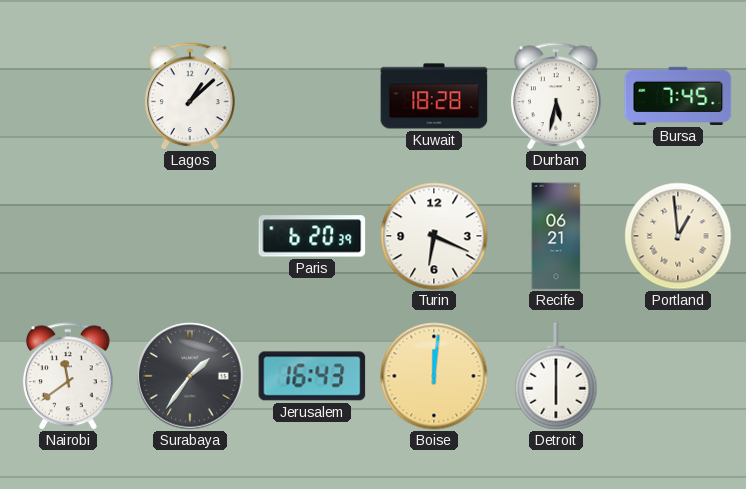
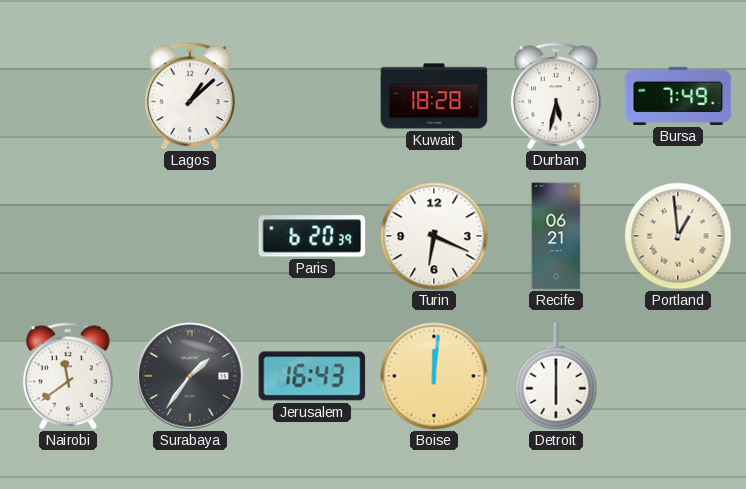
Bursa: 7:45 -> 7:49
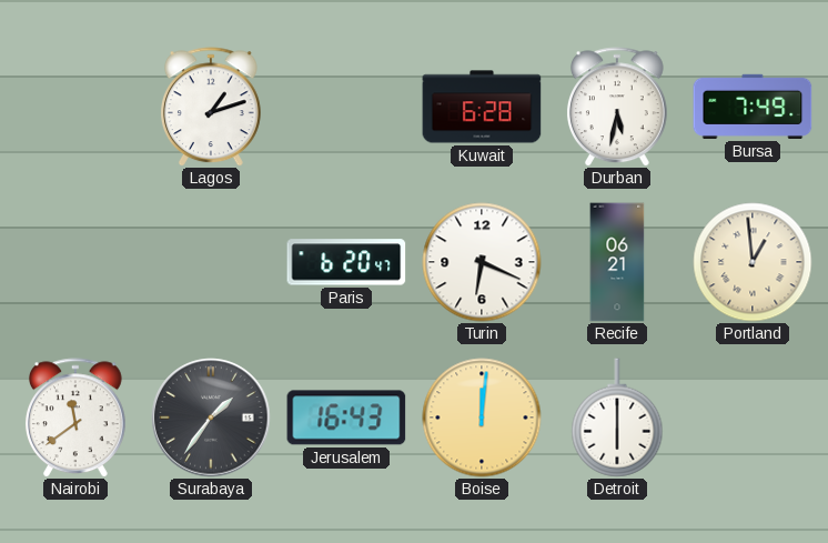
Lagos: 1:08 -> 1:12
Kuwait: 18:28 -> 6:28
Paris: 6:20:39 -> 6:20:47
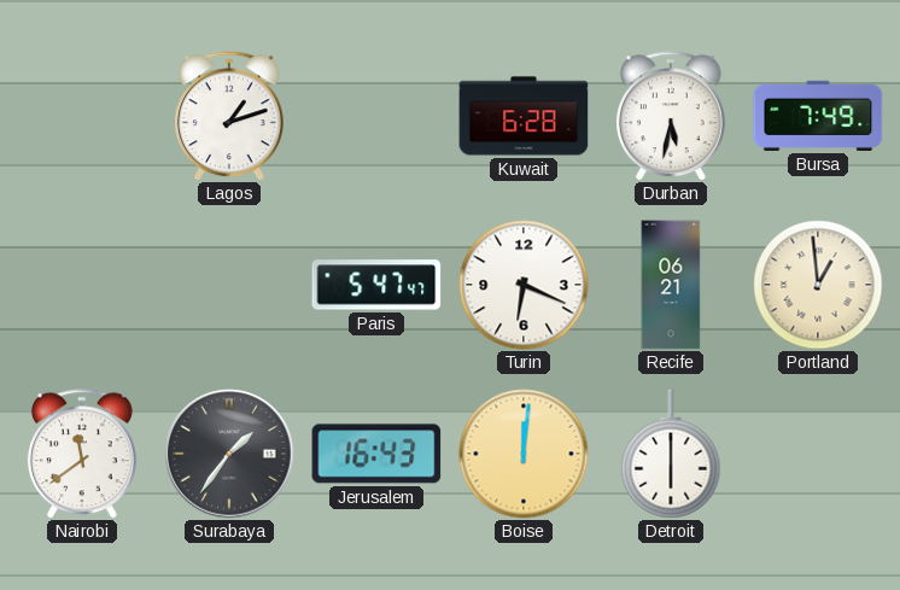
Paris: 6:20 -> 5:47
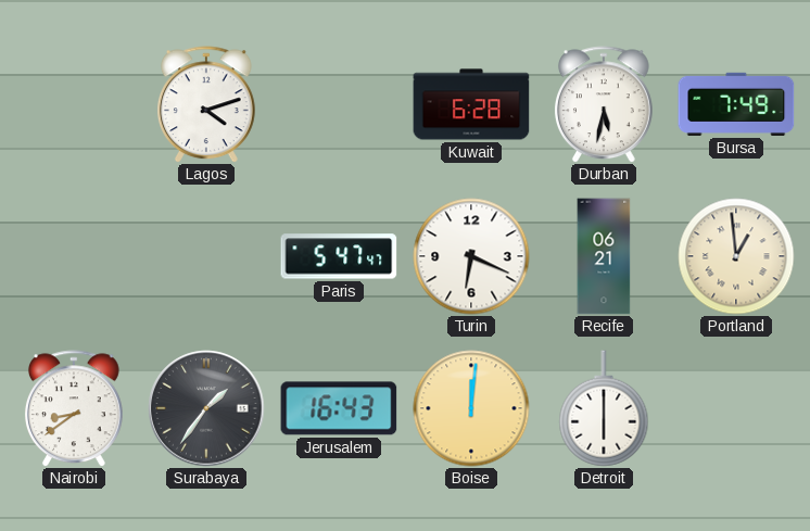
Lagos: 1:12 -> 4:12
Nairobi: 11:39 -> 8:39
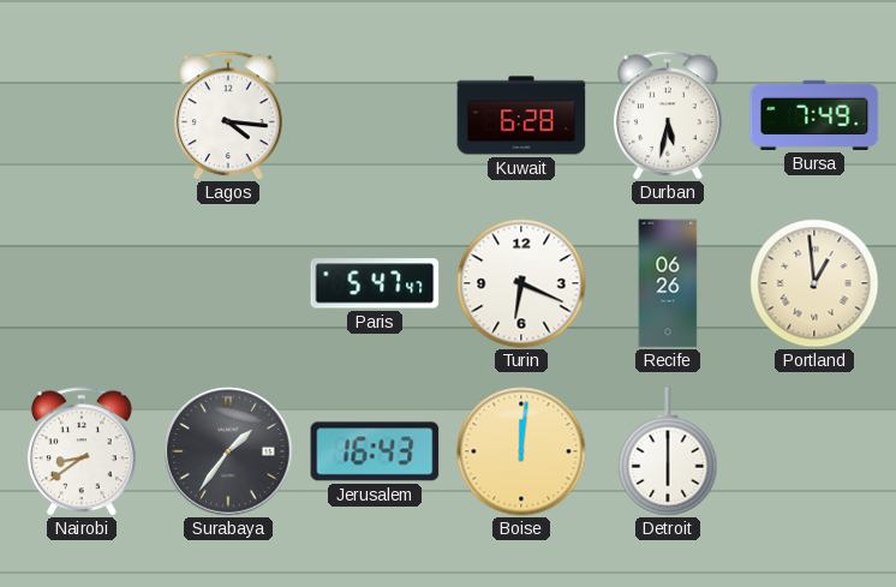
Lagos: 4:12 -> 4:16
Recife: 06:21 -> 06:26
